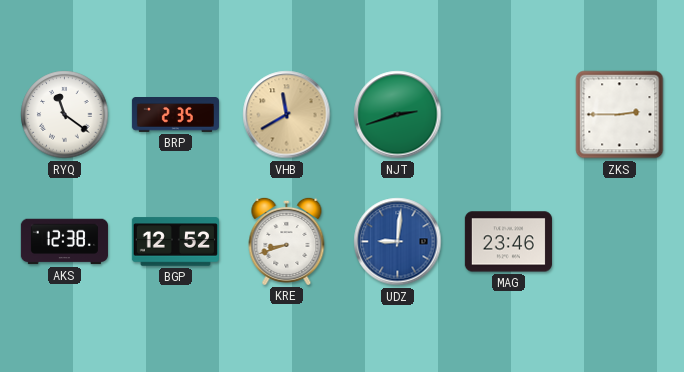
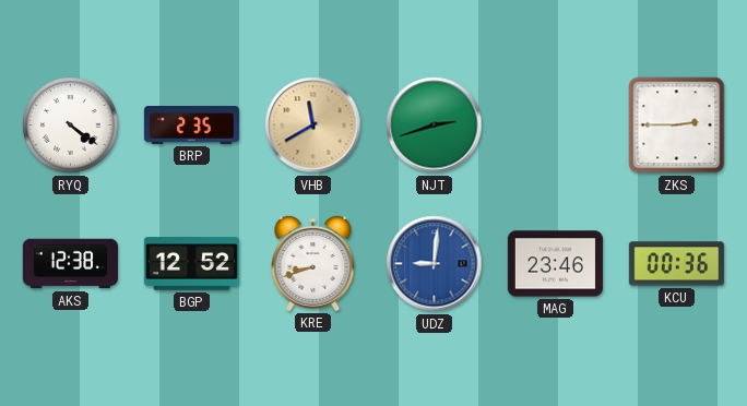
RYQ: 11:21 -> 4:21
KCU: none -> 00:36
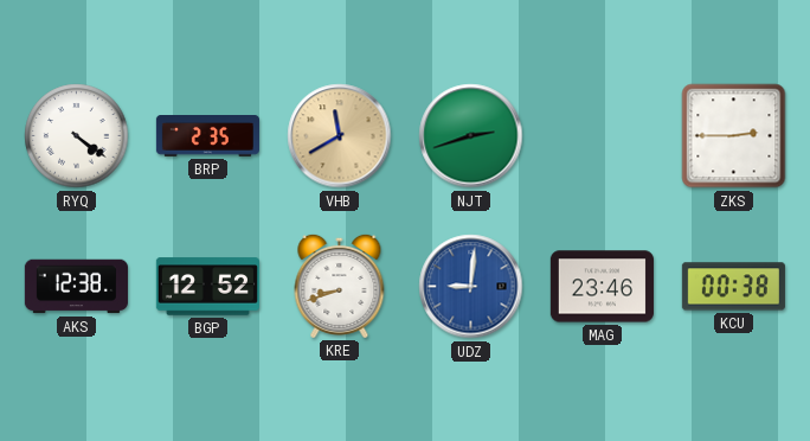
KCU: 00:36 -> 00:38
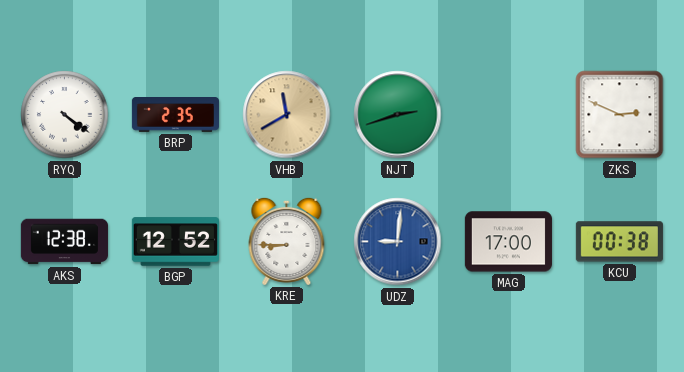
ZKS: 2:45 -> 2:49
KRE: 8:42 -> 8:45
MAG: 23:46 -> 17:00
